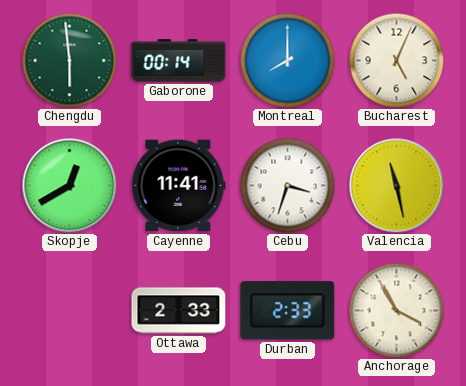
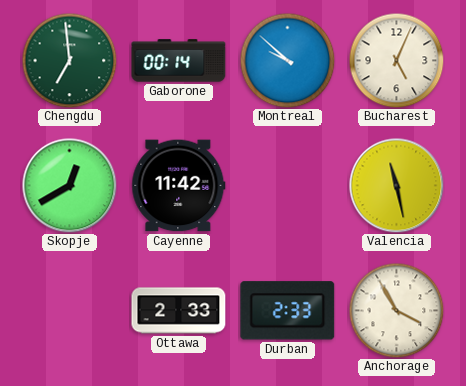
Chengdu: 5:59 -> 6:59
Montreal: 8:00 -> 9:52
Cayenne: 11:41 -> 11:42
Cebu: 3:33 -> none
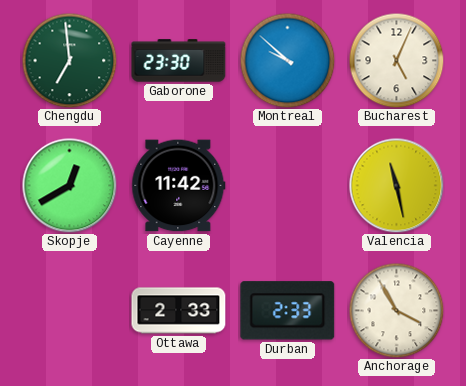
Gaborone: 00:14 -> 23:30
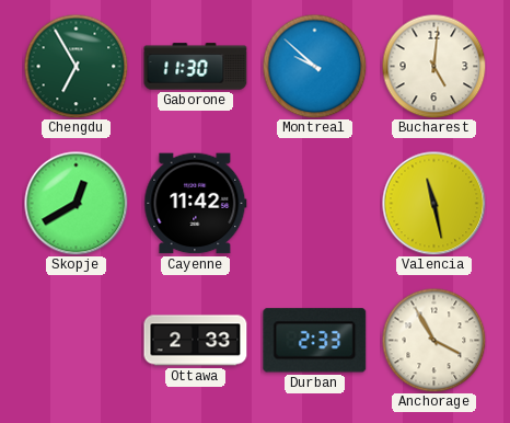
Chengdu: 6:59 -> 6:55
Gaborone: 23:30 -> 11:30
Bucharest: 5:04 -> 5:01
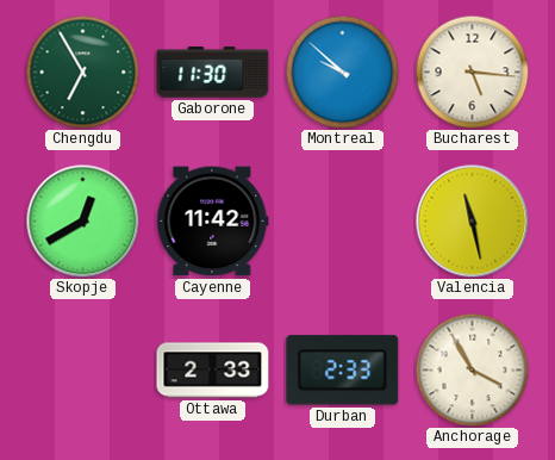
Bucharest: 5:01 -> 5:16
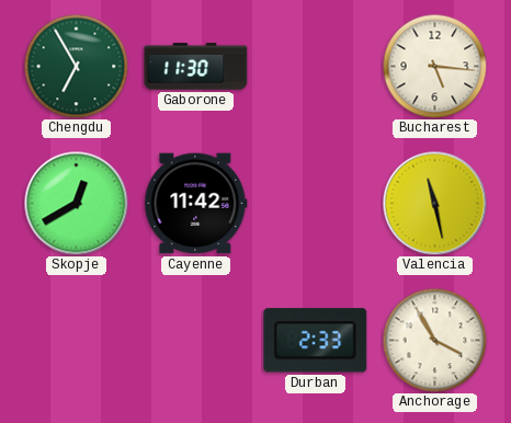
Montreal: 9:52 -> none
Ottawa: 2:33 -> none
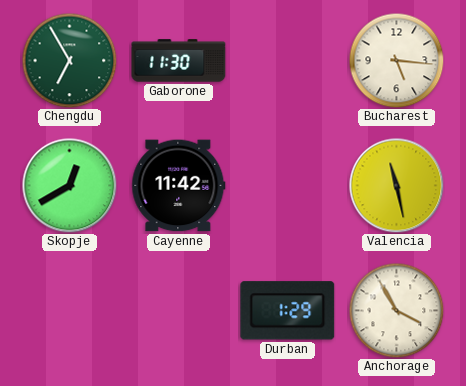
Durban: 2:33 -> 1:29
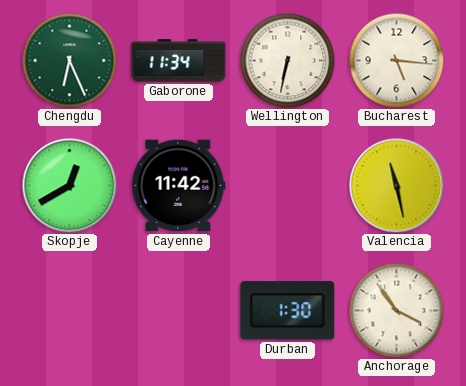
Chengdu: 6:55 -> 6:26
Gaborone: 11:30 -> 11:34
Wellington: none -> 6:32
Durban: 1:29 -> 1:30
Anchorage: 3:55 -> 3:54
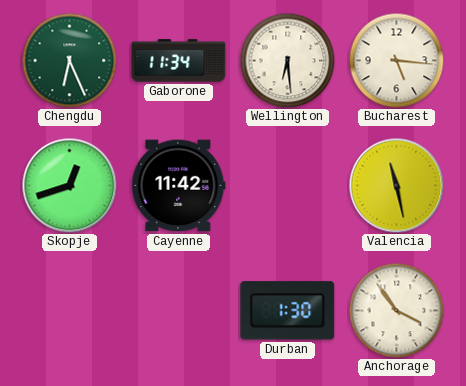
Wellington: 6:32 -> 6:29
Skopje: 12:40 -> 12:42
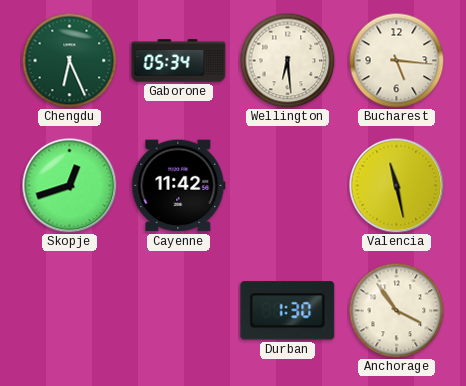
Gaborone: 11:34 -> 05:34
